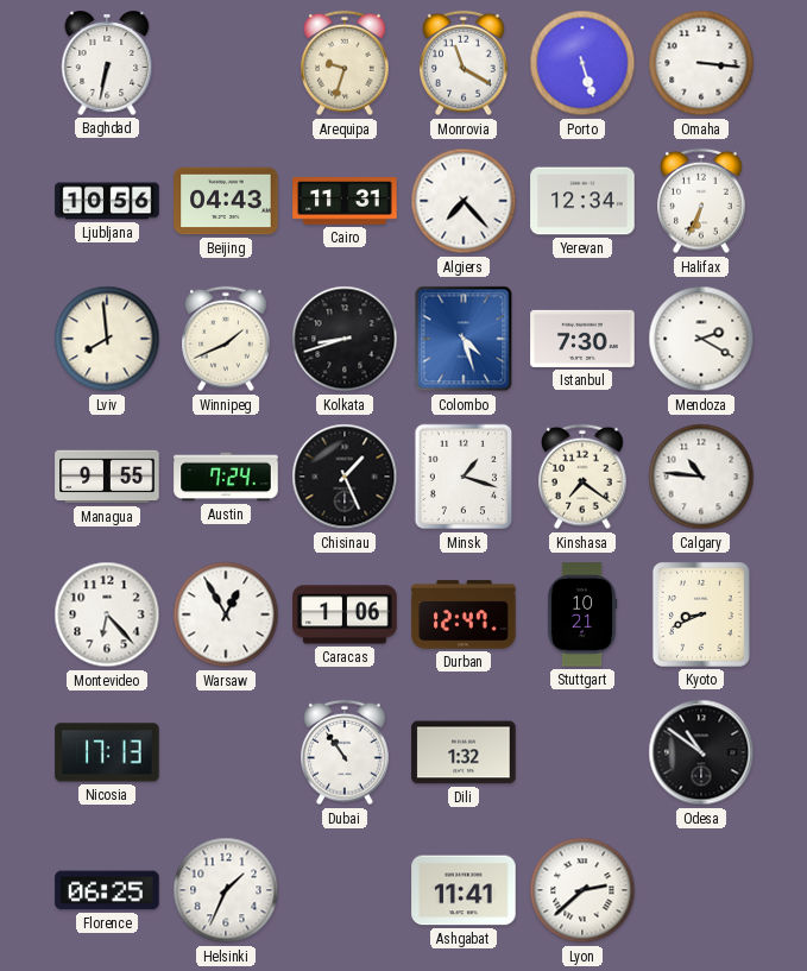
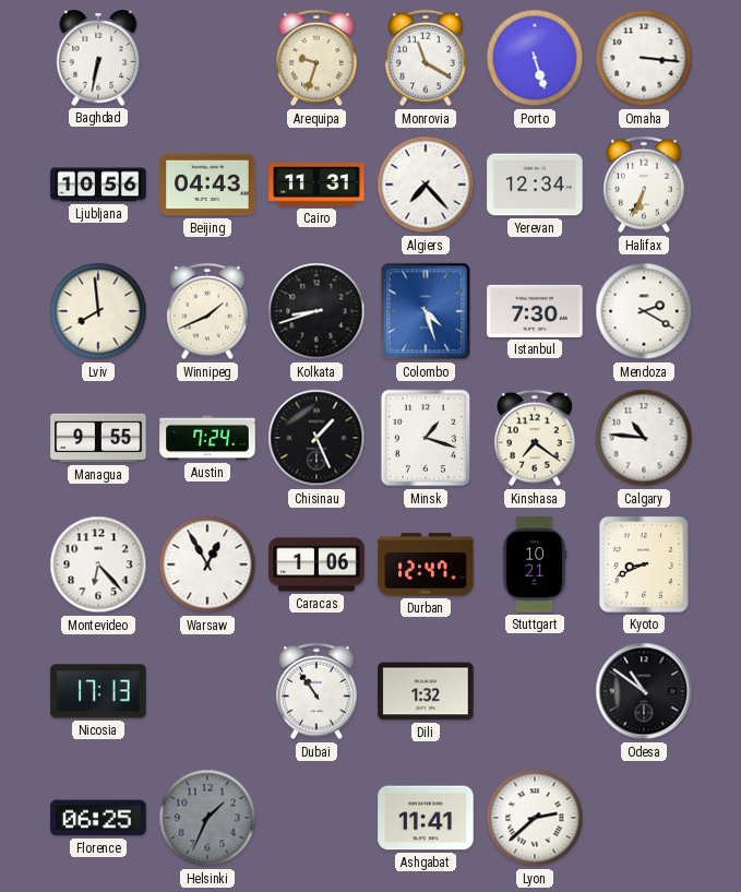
Helsinki dial: white -> grey
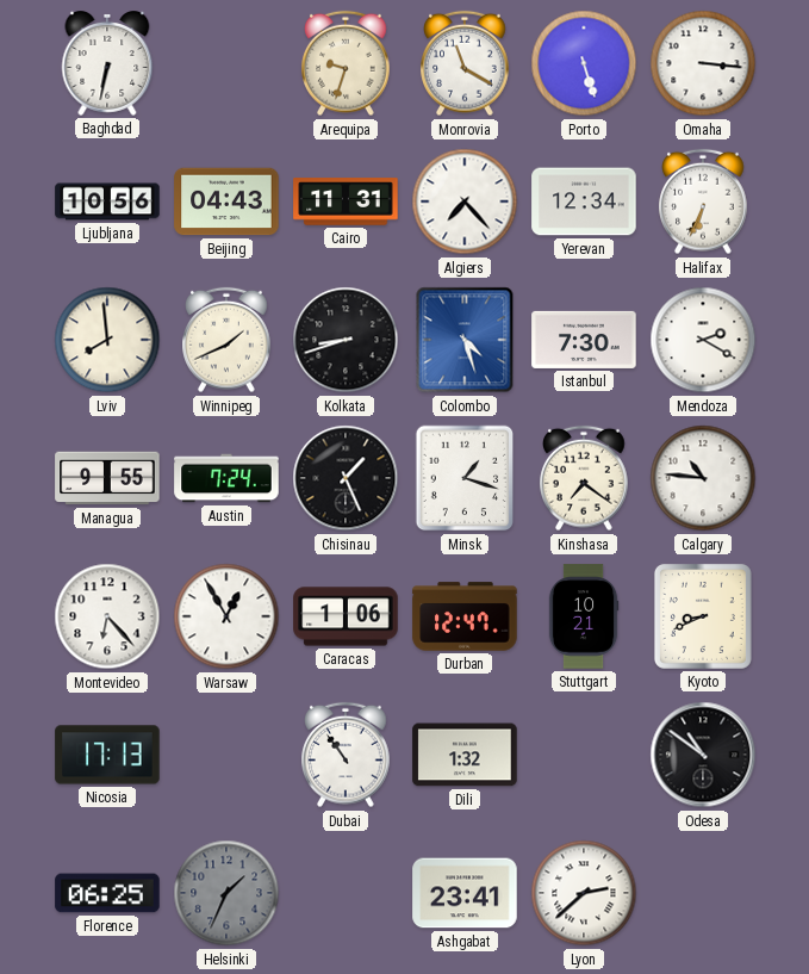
Ashgabat: 11:41 -> 23:41
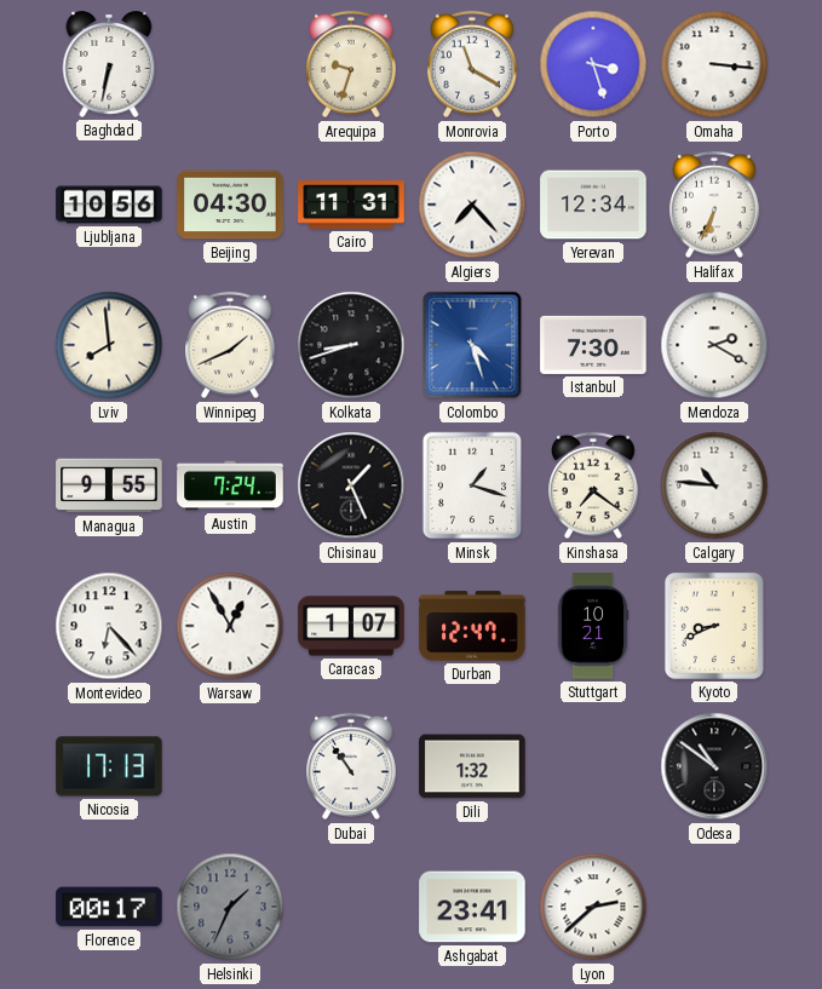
Porto: 5:27 -> 3:27
Beijing: 04:43 -> 04:30
Caracas: 1:06 -> 1:07
Florence: 06:25 -> 00:17
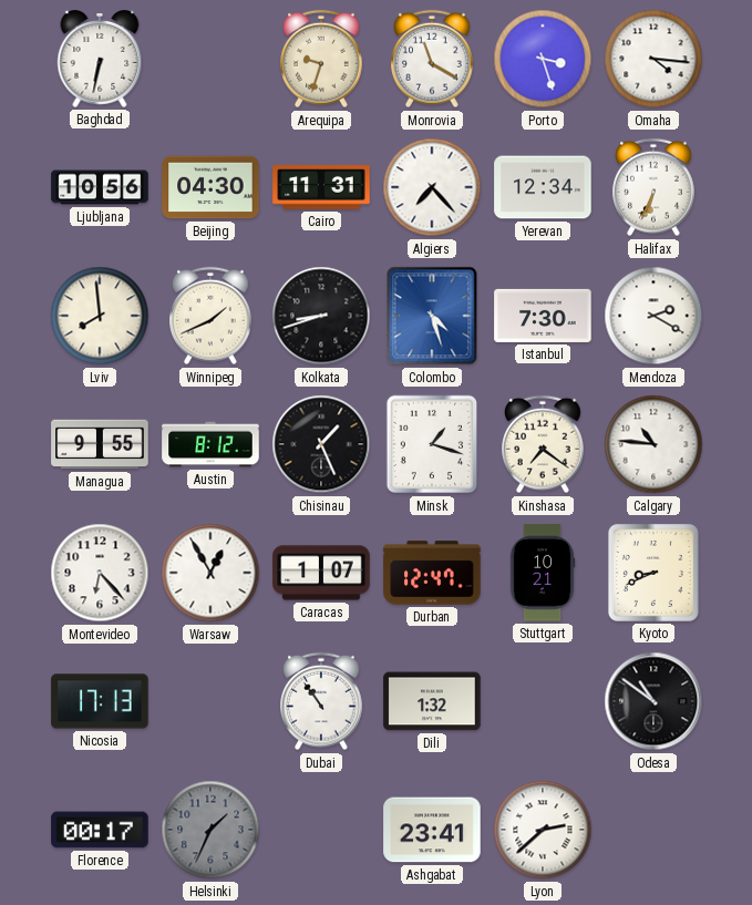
Omaha: 3:16 -> 4:16
Austin: 7:24 -> 8:12
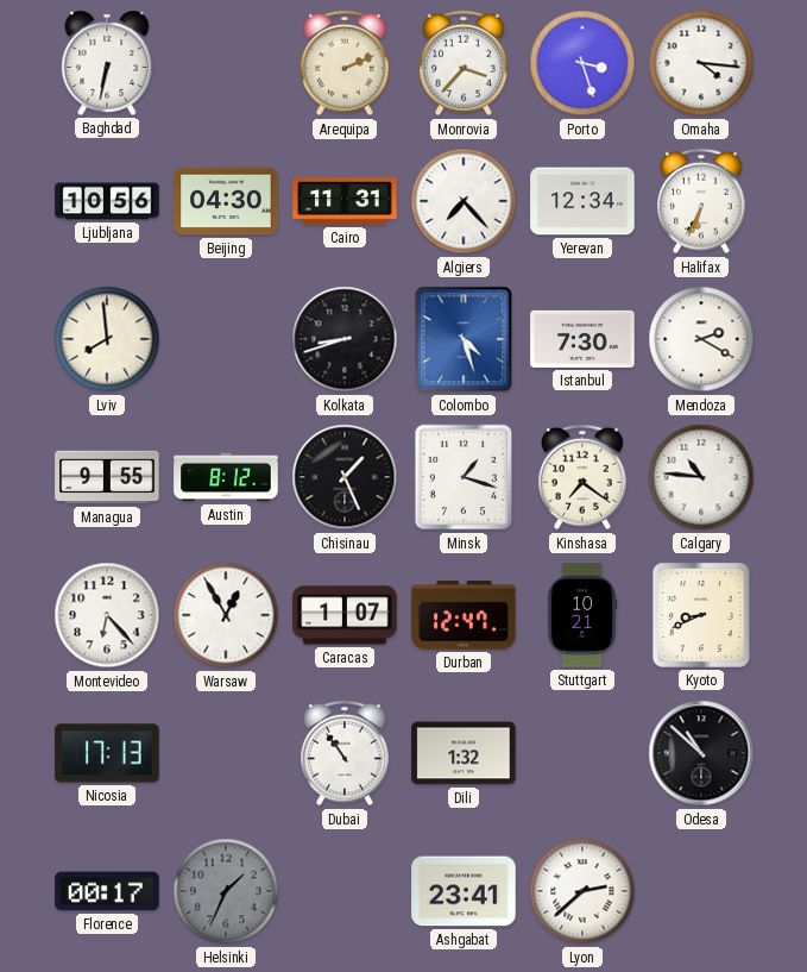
Arequipa: 9:33 -> 2:11
Monrovia: 11:20 -> 3:37
Winnipeg: 1:41 -> none
Odesa: 10:51 -> 10:52
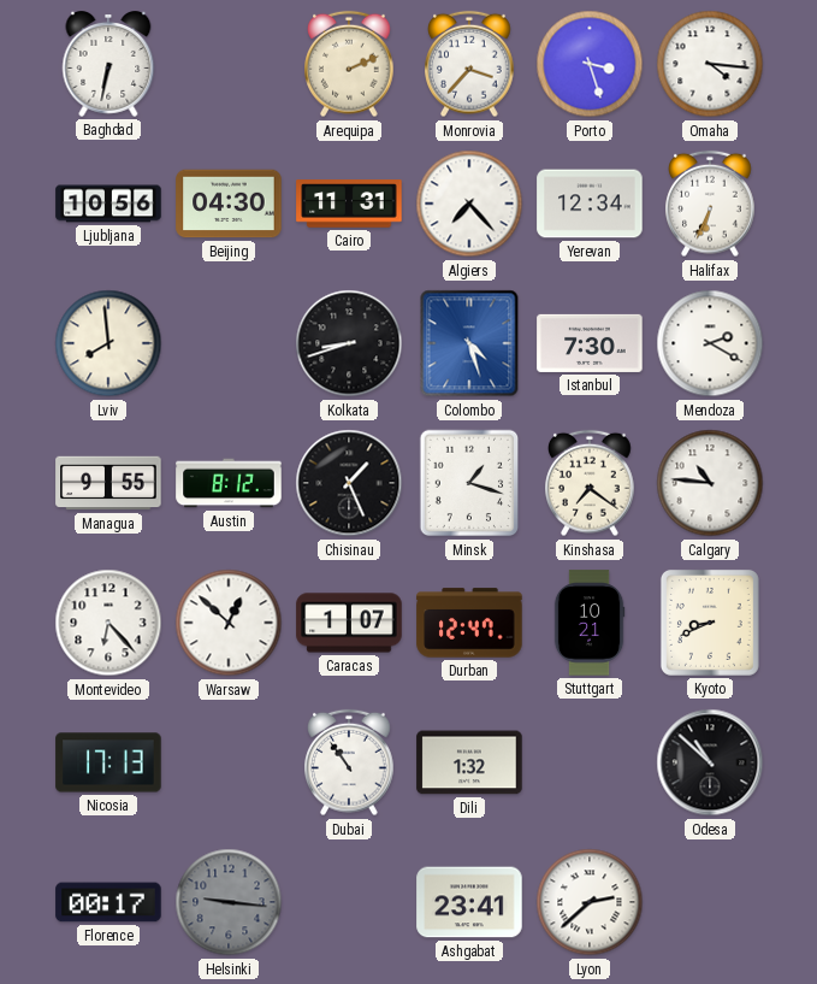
Warsaw: 12:55 -> 12:52
Helsinki: 1:34 -> 9:16
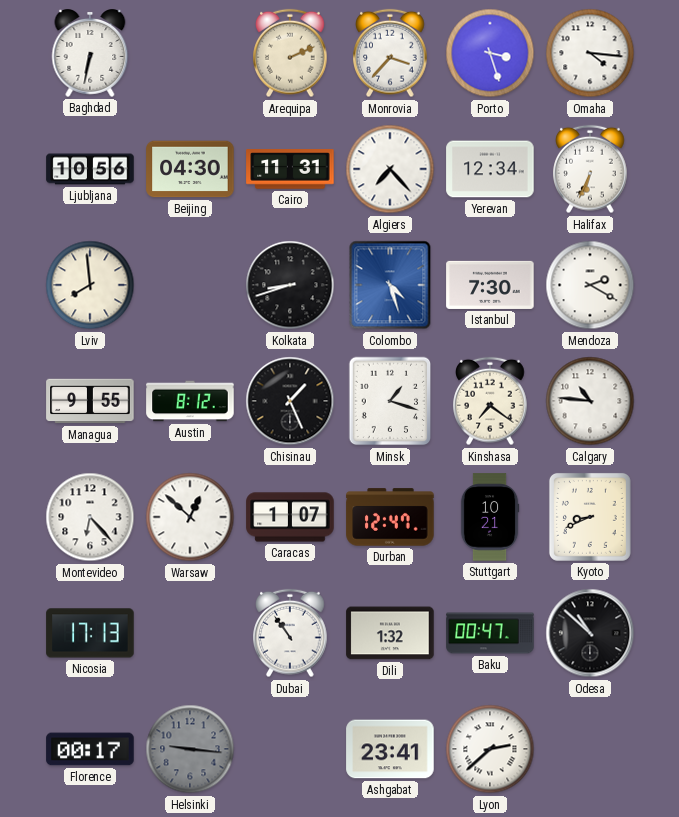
Baku: none -> 00:47
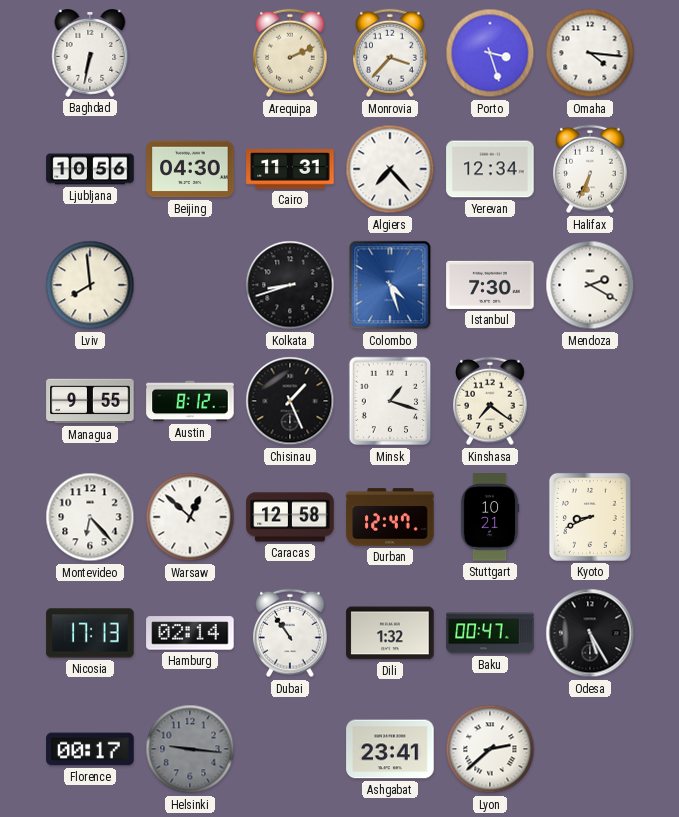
Calgary: 10:46 -> none
Caracas: 1:07 -> 12:58
Hamburg: none -> 02:14
Odesa: 10:52 -> 5:25
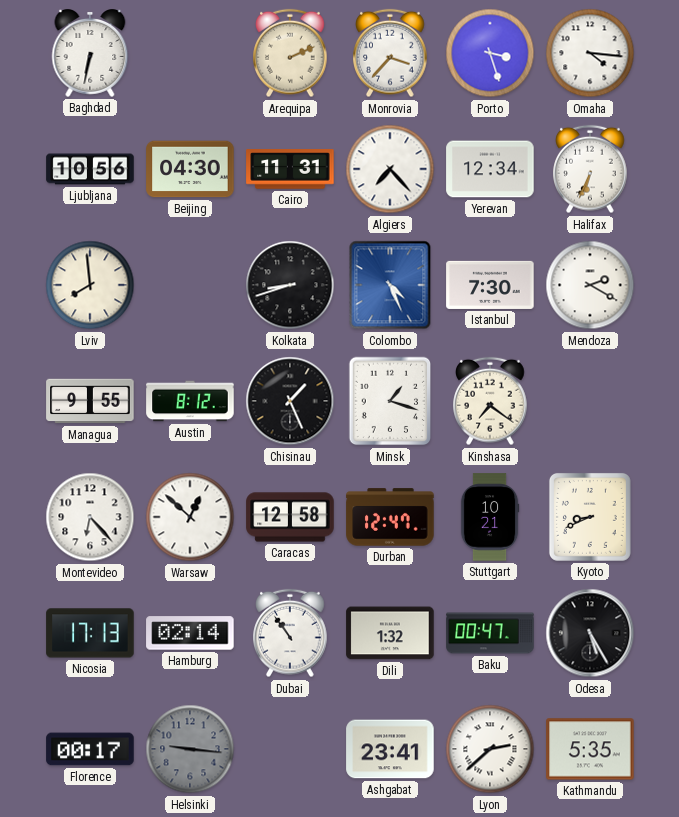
Colombo: 4:27 -> 4:26
Kathmandu: none -> 5:35
